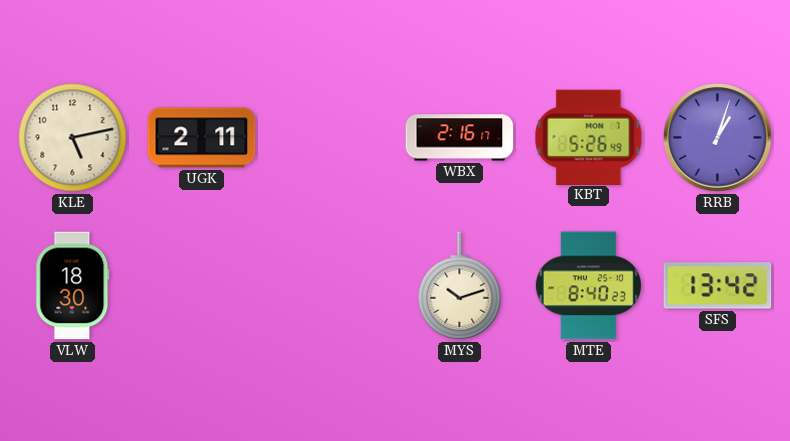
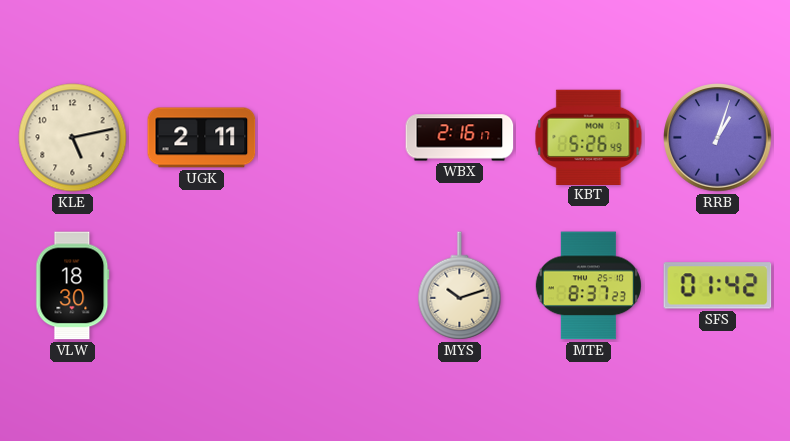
MTE: 8:40 -> 8:37
SFS: 13:42 -> 01:42
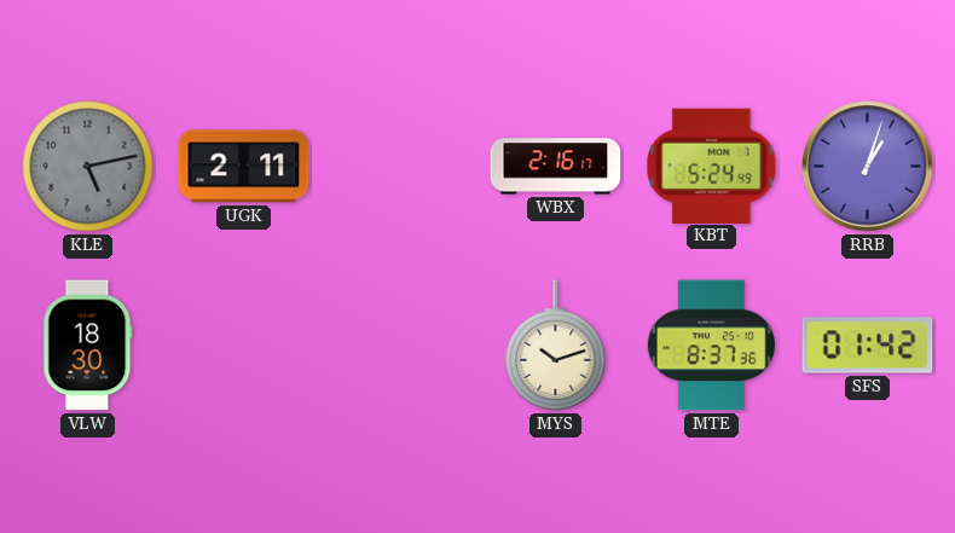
KLE dial: cream -> grey
KBT: 5:26 -> 5:24
MTE: 8:37:23 -> 8:37:36
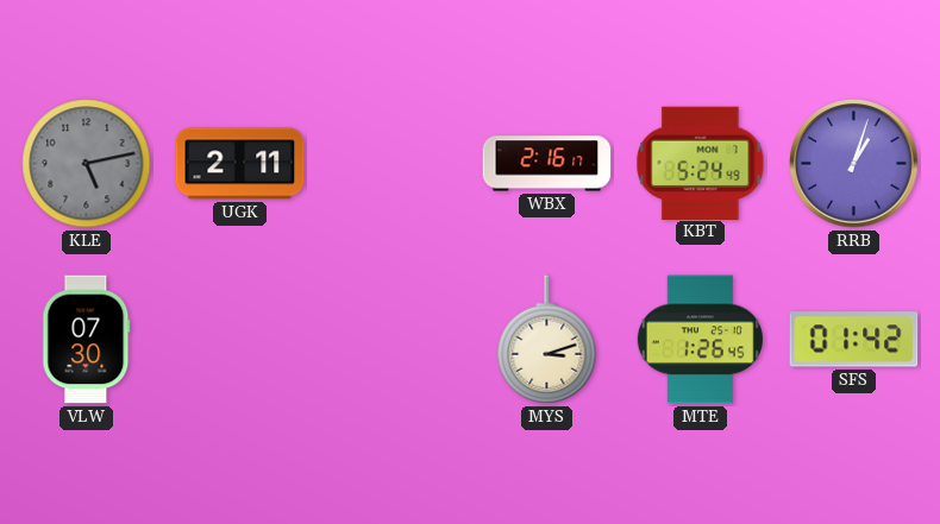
VLW: 18:30 -> 07:30
MYS: 10:12 -> 3:12
MTE: 8:37 -> 1:26
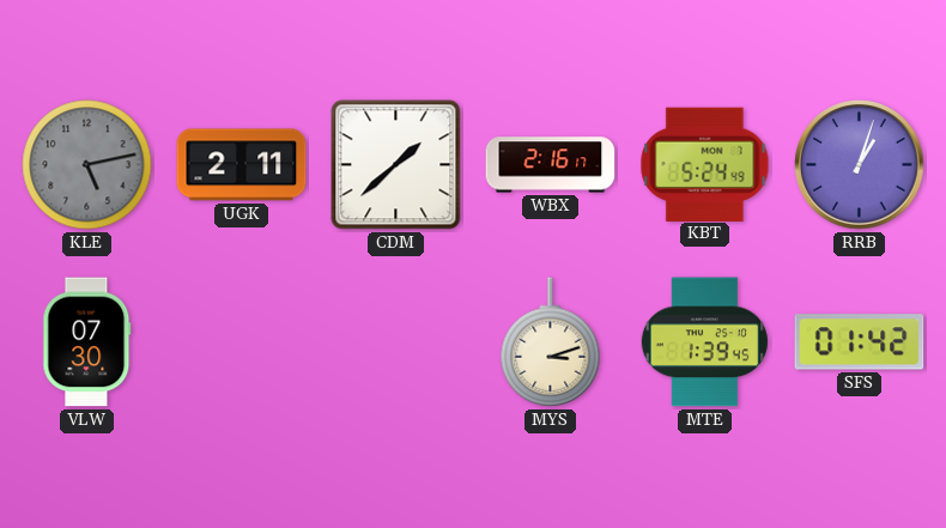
CDM: none -> 1:38
MTE: 1:26 -> 1:39
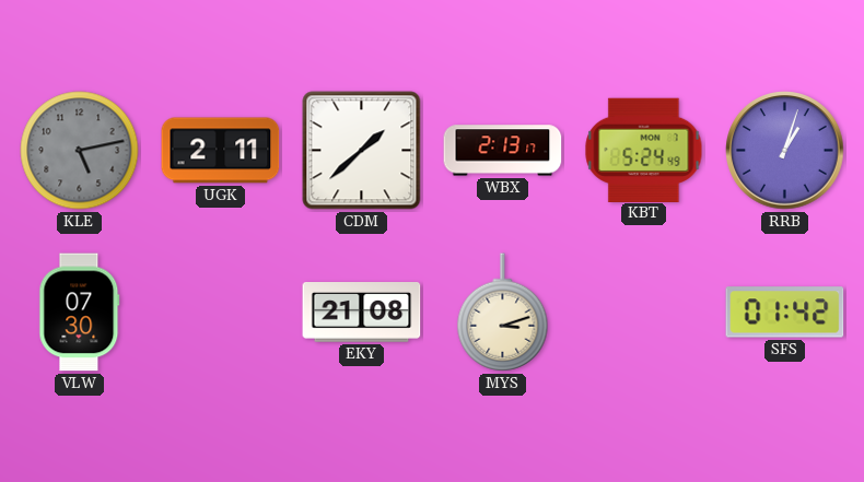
WBX: 2:16 -> 2:13
EKY: none -> 21:08
MTE: 1:39 -> none
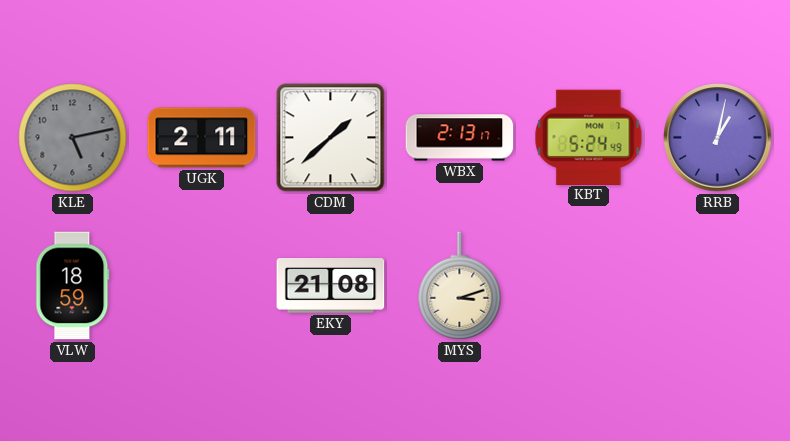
RRB: 1:03 -> 1:02
VLW: 07:30 -> 18:59
SFS: 01:42 -> none
